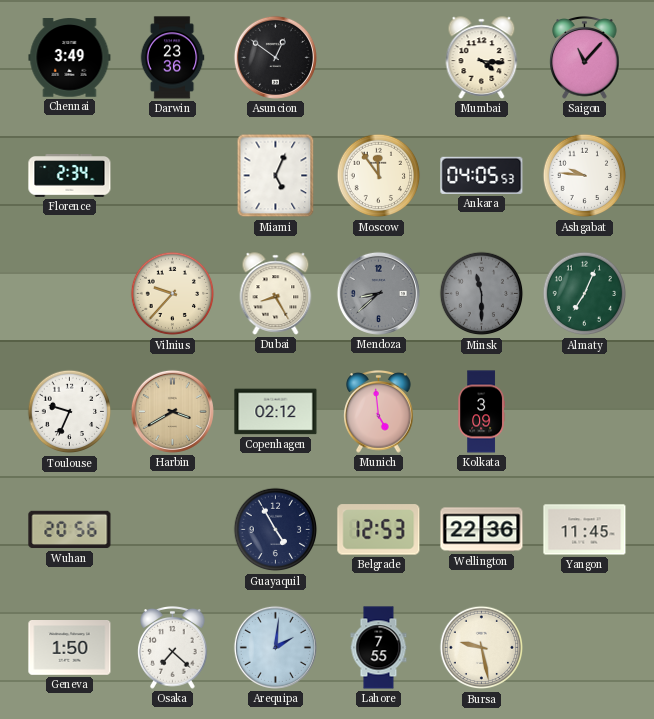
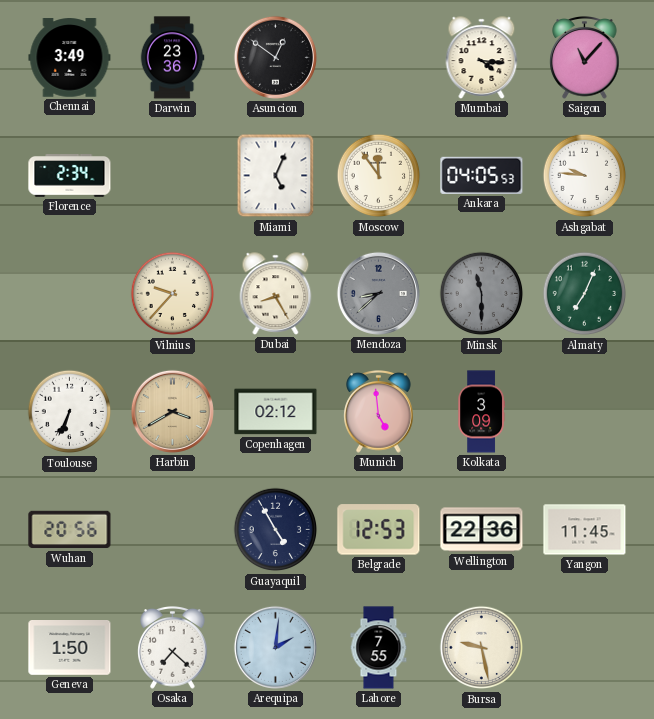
Toulouse: 9:34 -> 6:34
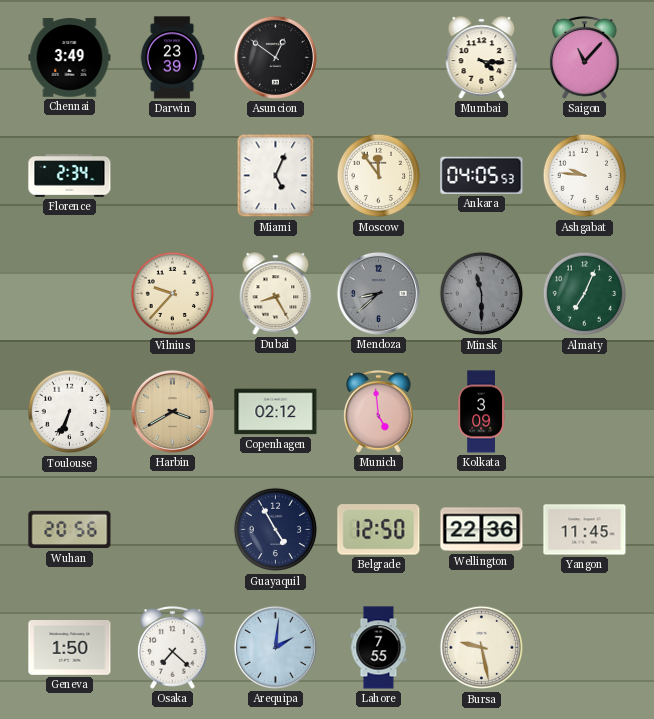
Darwin: 23:36 -> 23:39
Belgrade: 12:53 -> 12:50
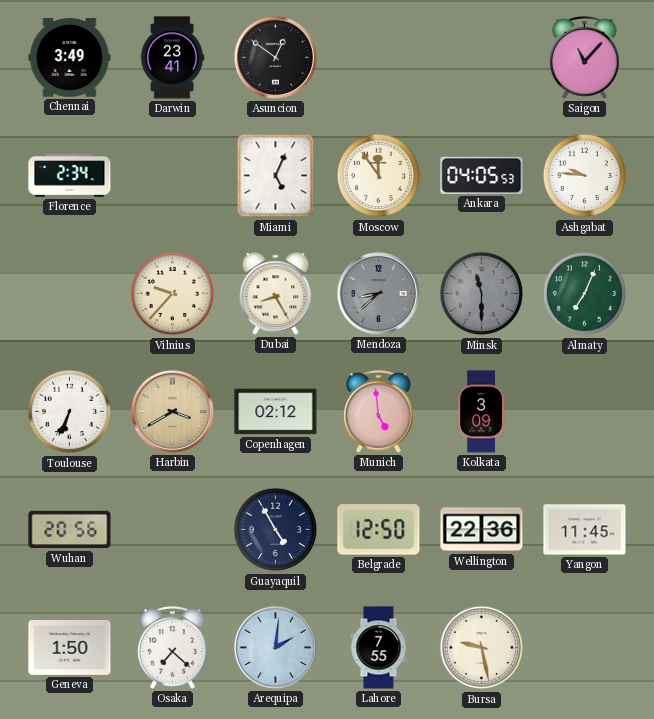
Darwin: 23:39 -> 23:41
Mumbai: 4:16 -> none
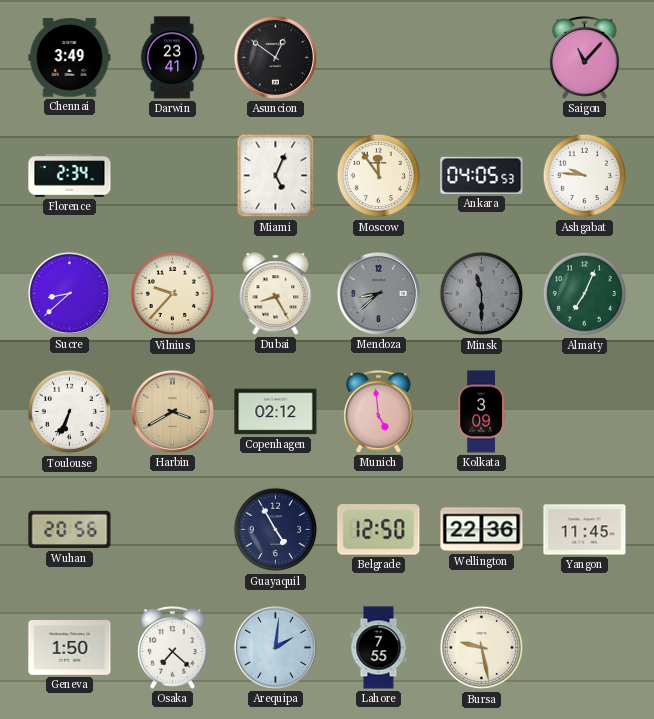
Sucre: none -> 8:38
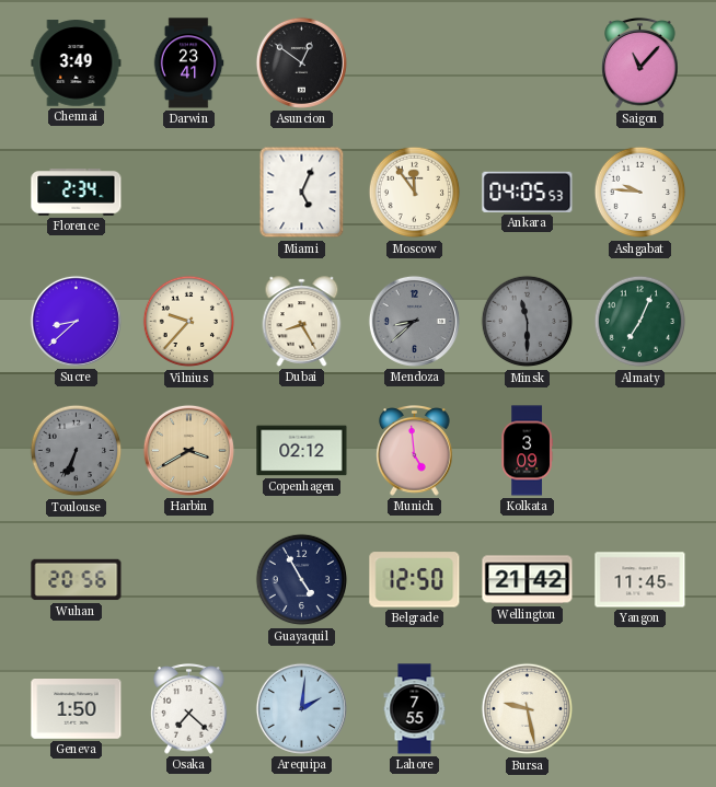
Toulouse dial: white -> grey
Wellington: 22:36 -> 21:42
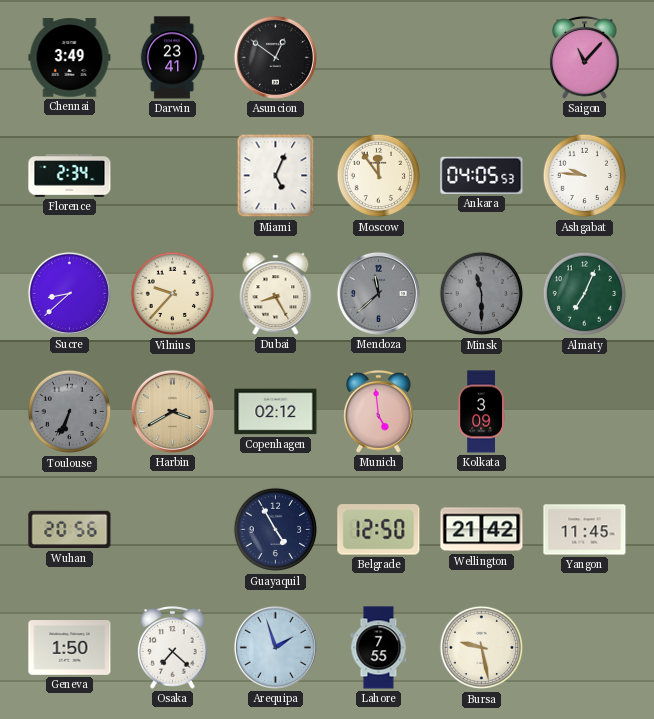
Mendoza: 8:38 -> 11:38
Arequipa: 2:01 -> 1:57
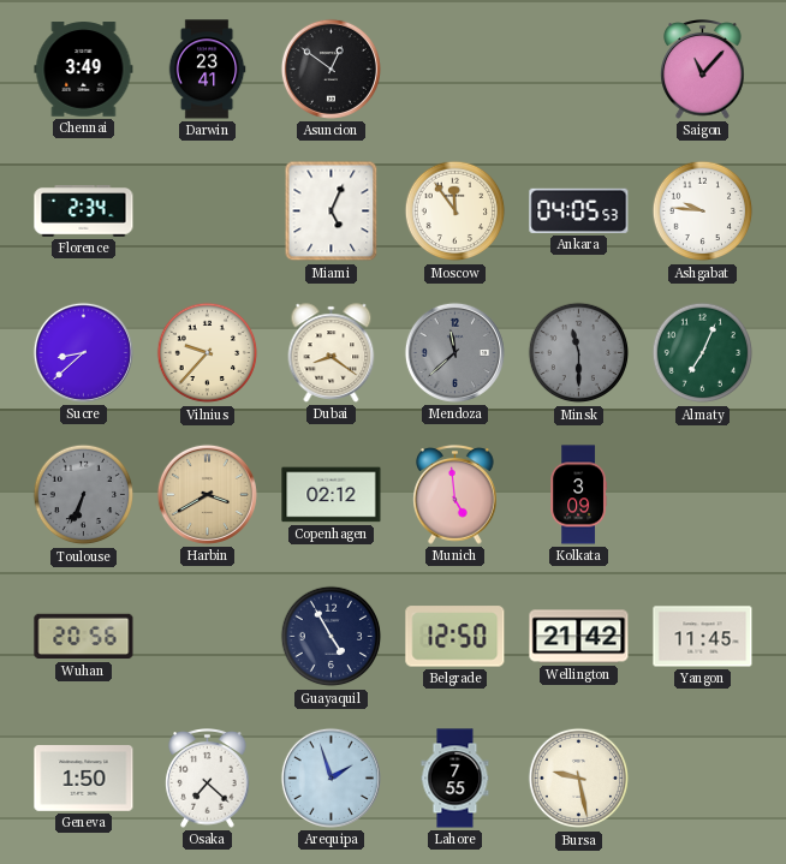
Dubai: 8:25 -> 8:21
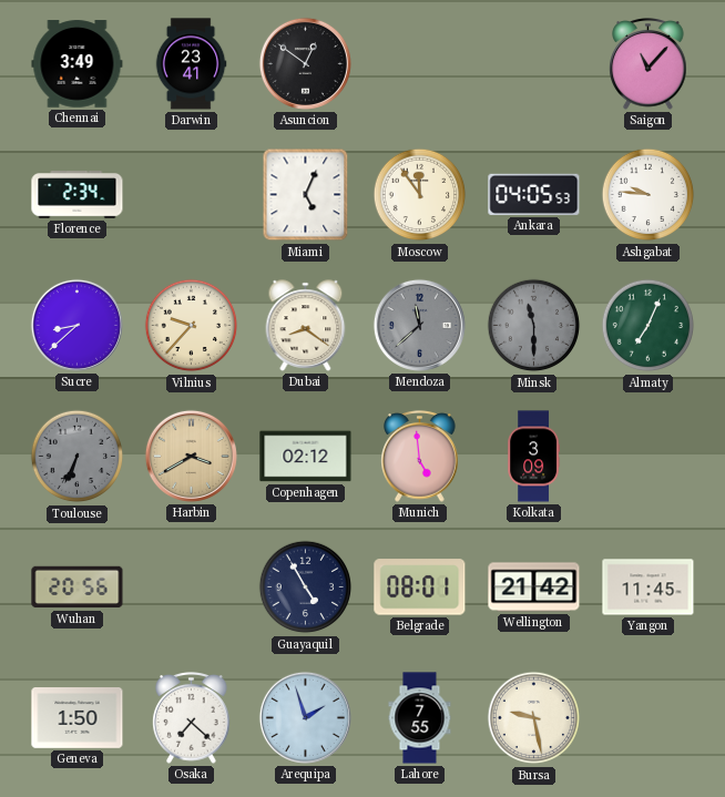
Belgrade: 12:50 -> 08:01
